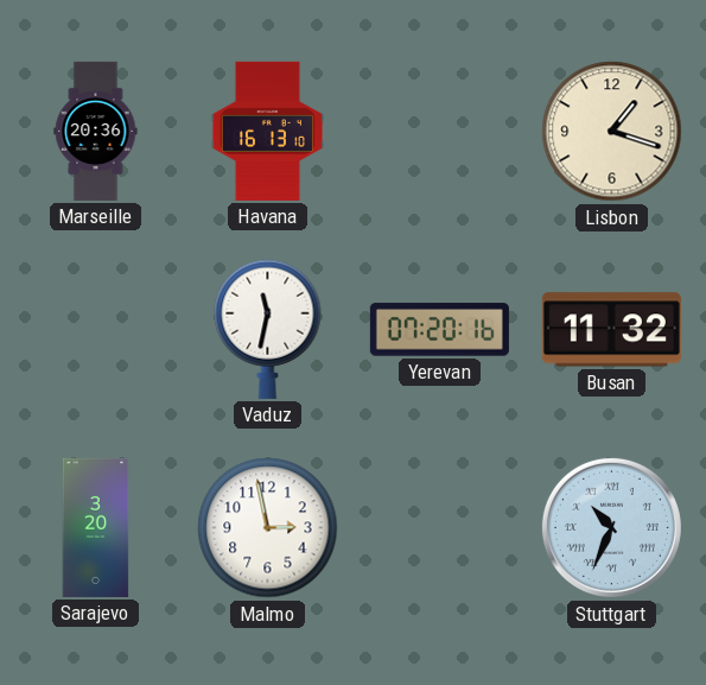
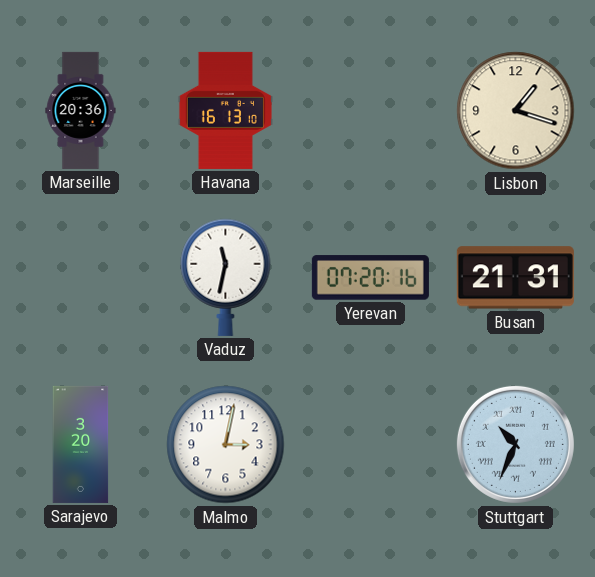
Busan: 11:32 -> 21:31
Malmo: 2:58 -> 3:02
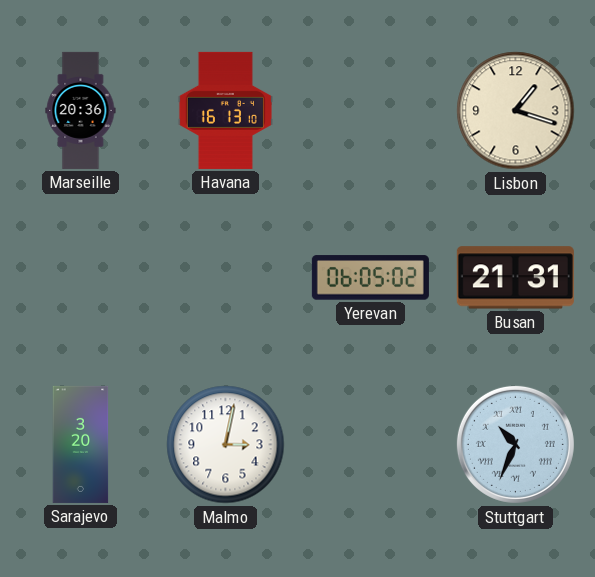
Vaduz: 11:32 -> none
Yerevan: 07:20 -> 06:05
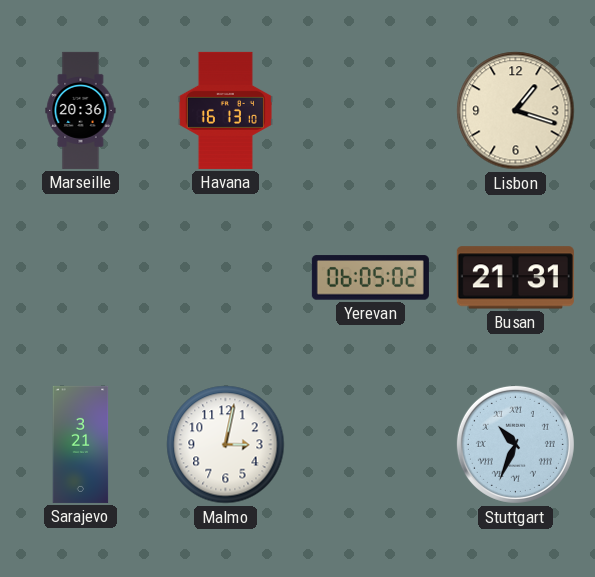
Sarajevo: 3:20 -> 3:21
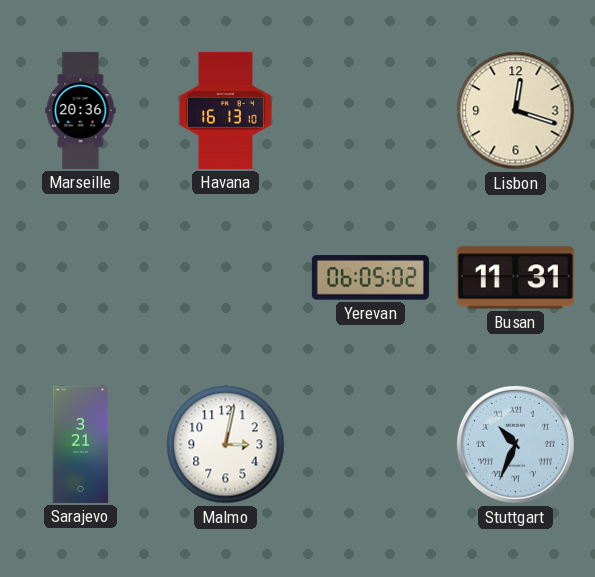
Lisbon: 1:18 -> 12:18
Busan: 21:31 -> 11:31
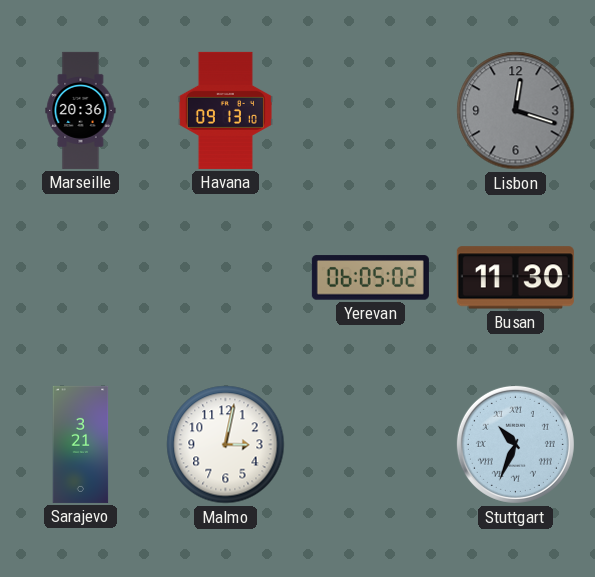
Havana: 16:13 -> 09:13
Lisbon dial: cream -> grey
Busan: 11:31 -> 11:30
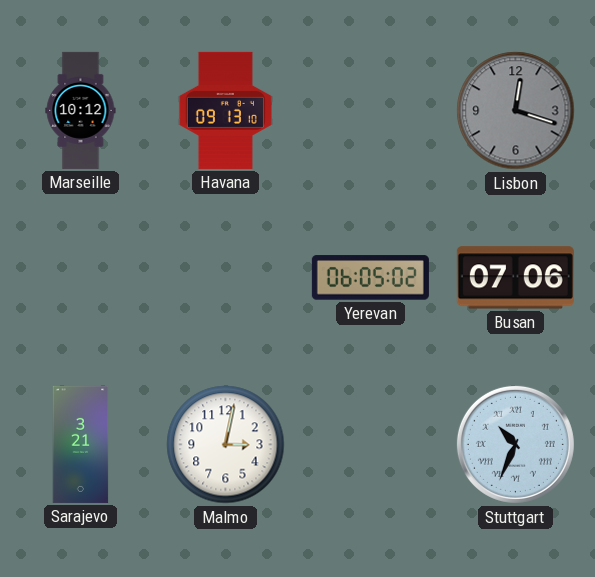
Marseille: 20:36 -> 10:12
Busan: 11:30 -> 07:06
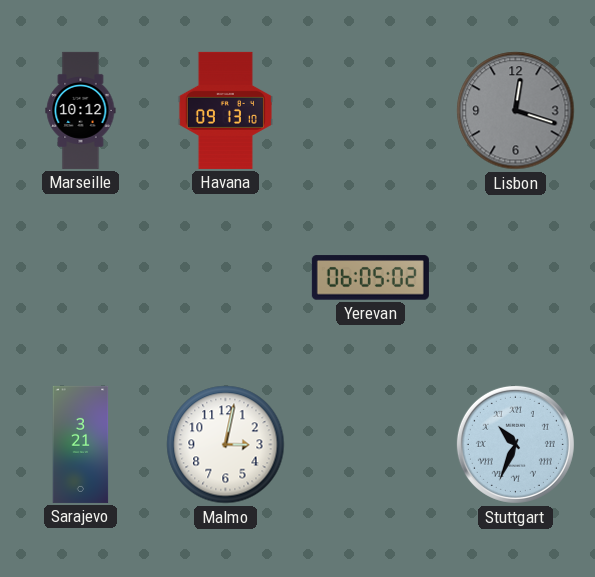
Busan: 07:06 -> none
